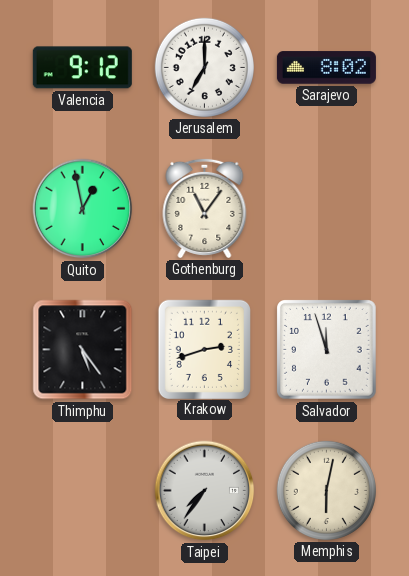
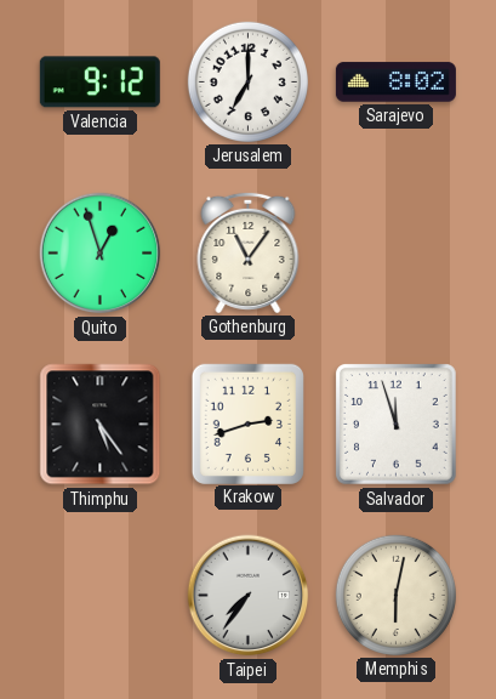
Quito: 12:58 -> 12:57
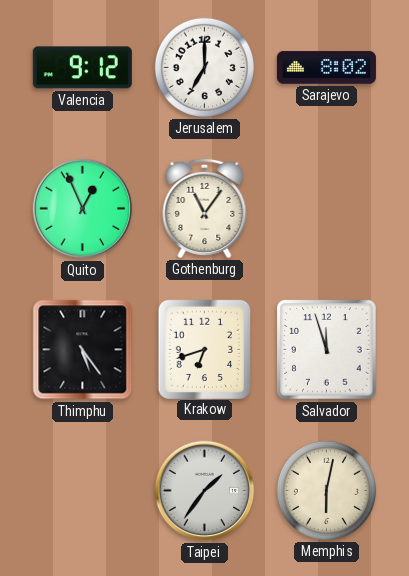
Quito: 12:57 -> 12:56
Krakow: 2:42 -> 6:42
Taipei: 7:36 -> 1:36
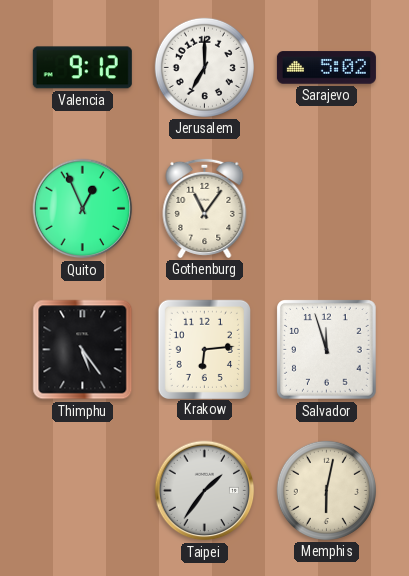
Sarajevo: 8:02 -> 5:02
Krakow: 6:42 -> 6:14
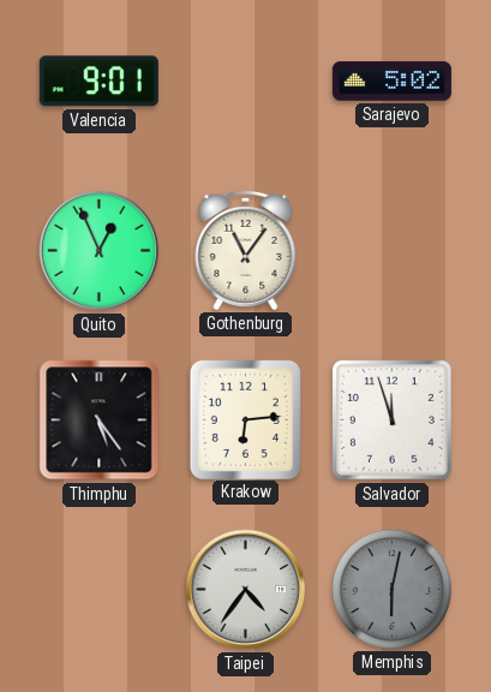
Valencia: 9:12 -> 9:01
Jerusalem: 7:00 -> none
Taipei: 1:36 -> 4:36
Memphis dial: cream -> grey
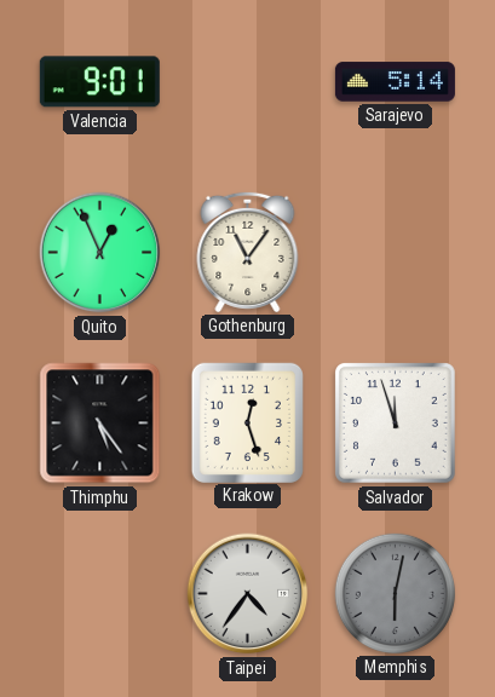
Sarajevo: 5:02 -> 5:14
Krakow: 6:14 -> 12:27
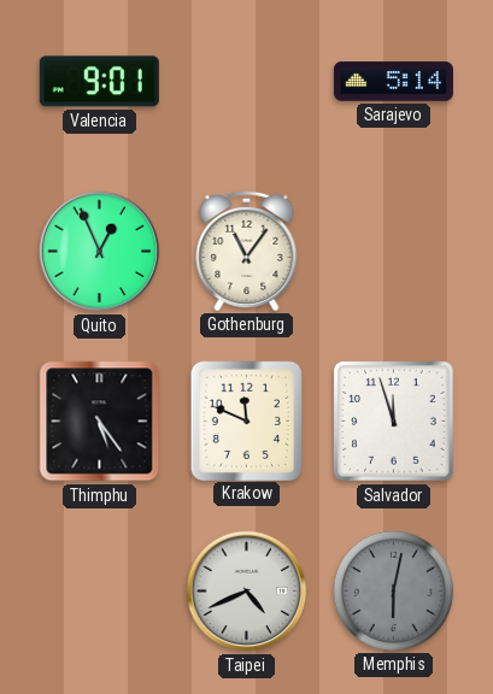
Krakow: 12:27 -> 11:49
Taipei: 4:36 -> 4:41
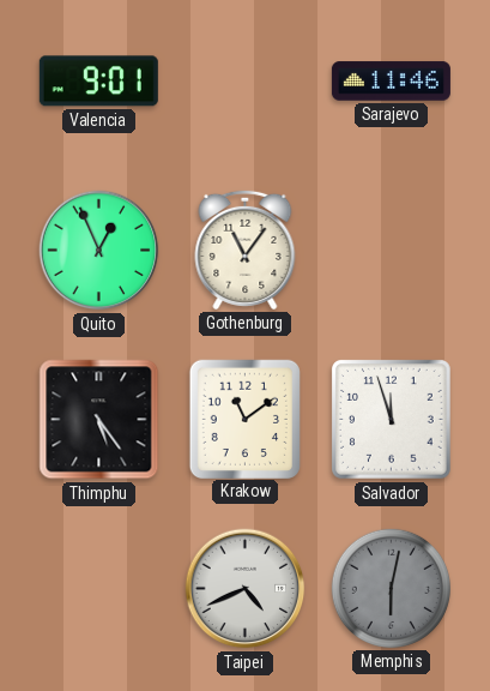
Sarajevo: 5:14 -> 11:46
Krakow: 11:49 -> 11:09
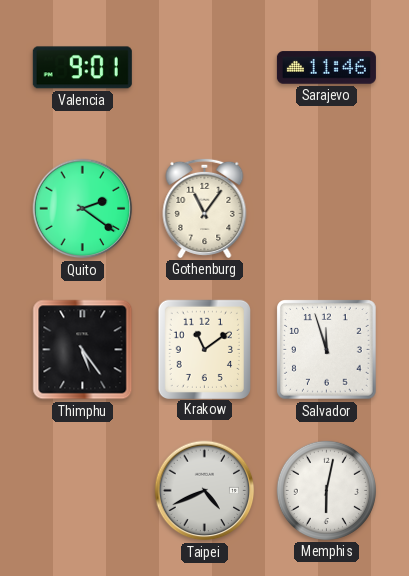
Quito: 12:56 -> 2:21
Memphis dial: grey -> white
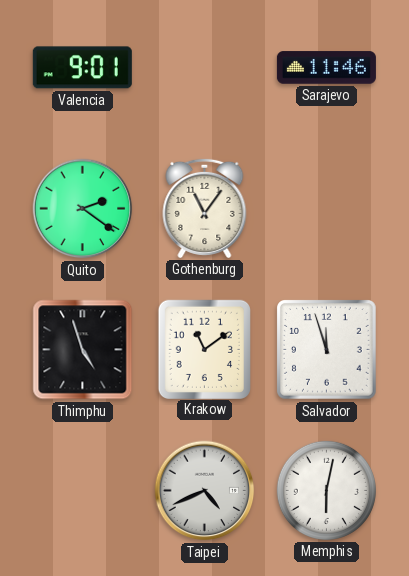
Thimphu: 5:24 -> 4:57
